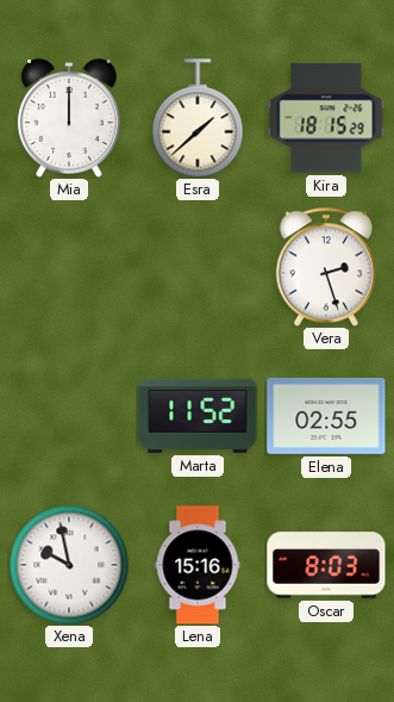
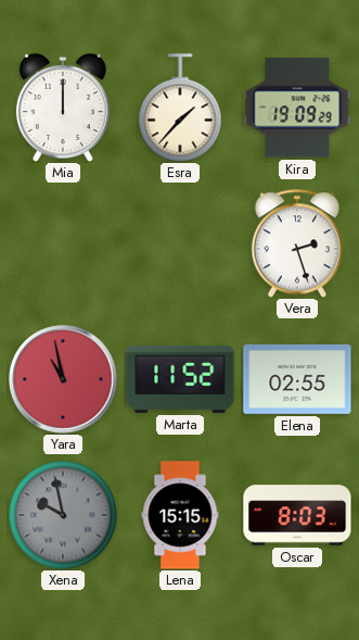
Esra: 1:38 -> 1:37
Kira: 18:15 -> 19:09
Yara: none -> 10:58
Xena dial: white -> grey
Lena: 15:16 -> 15:15
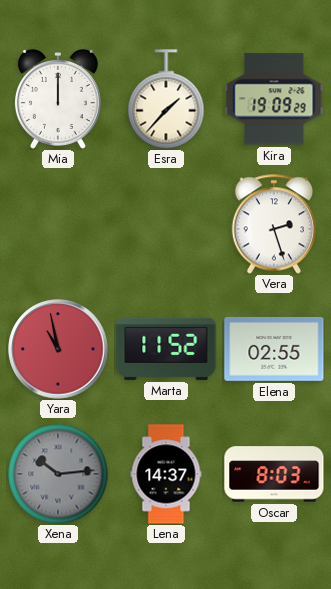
Xena: 9:58 -> 10:14
Lena: 15:15 -> 14:37
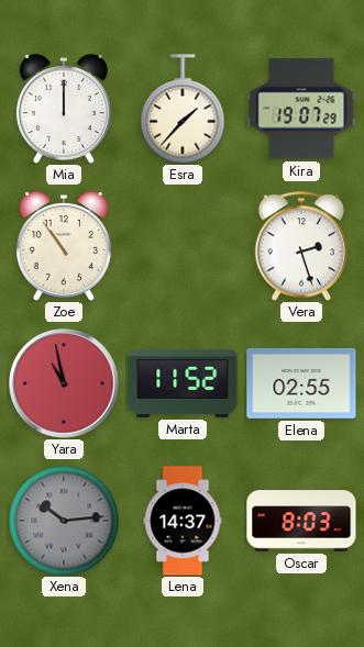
Kira: 19:09 -> 19:07
Zoe: none -> 10:54
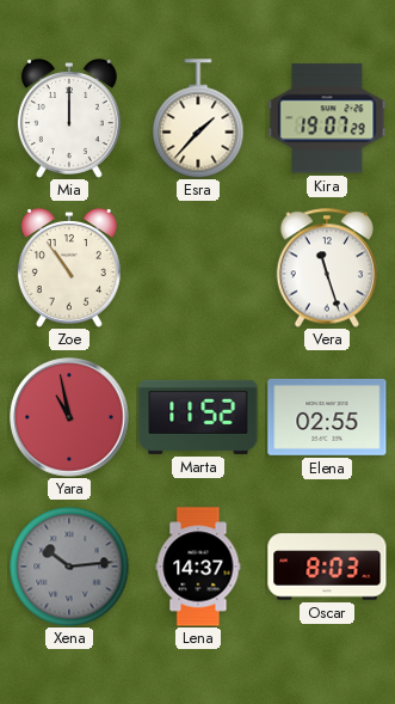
Vera: 2:27 -> 11:27
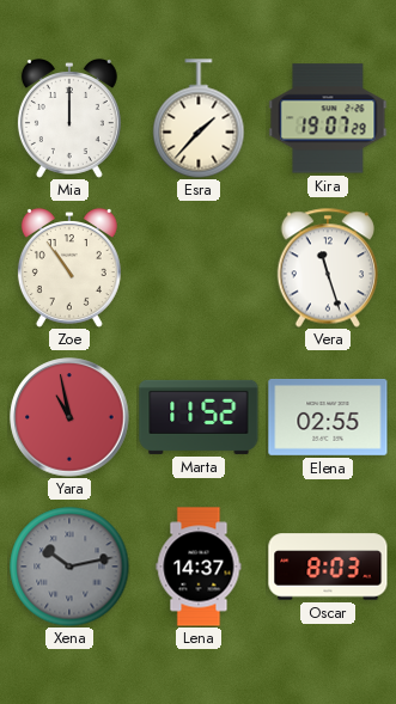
Xena: 10:14 -> 10:13
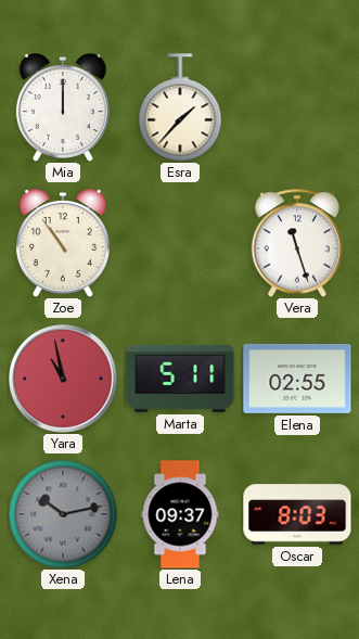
Kira: 19:07 -> none
Marta: 11:52 -> 5:11
Lena: 14:37 -> 09:37
